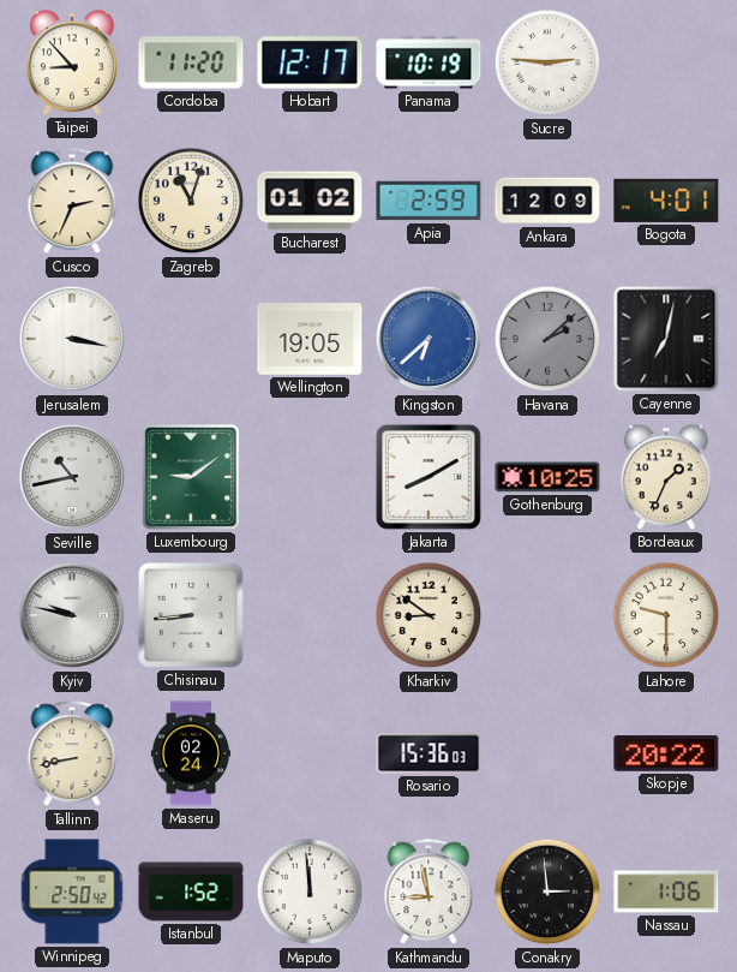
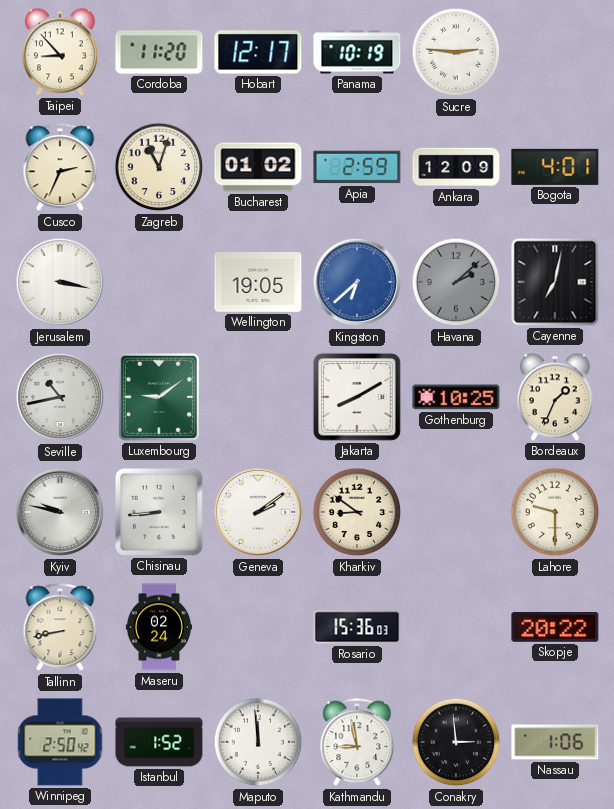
Geneva: none -> 2:09
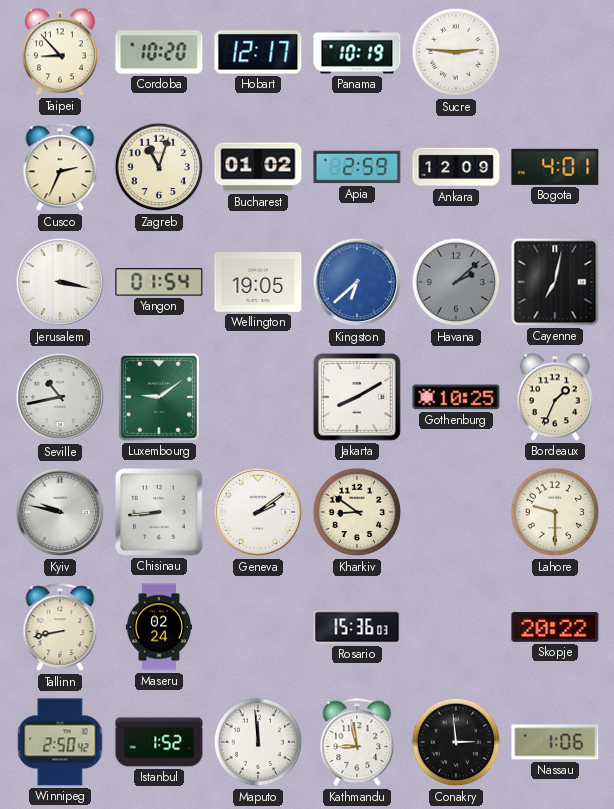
Cordoba: 11:20 -> 10:20
Yangon: none -> 01:54
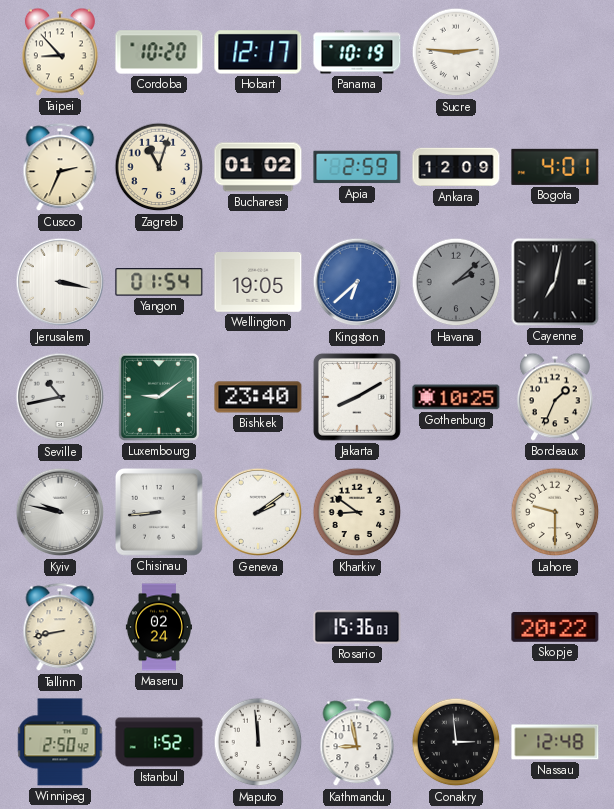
Bishkek: none -> 23:40
Nassau: 1:06 -> 12:48
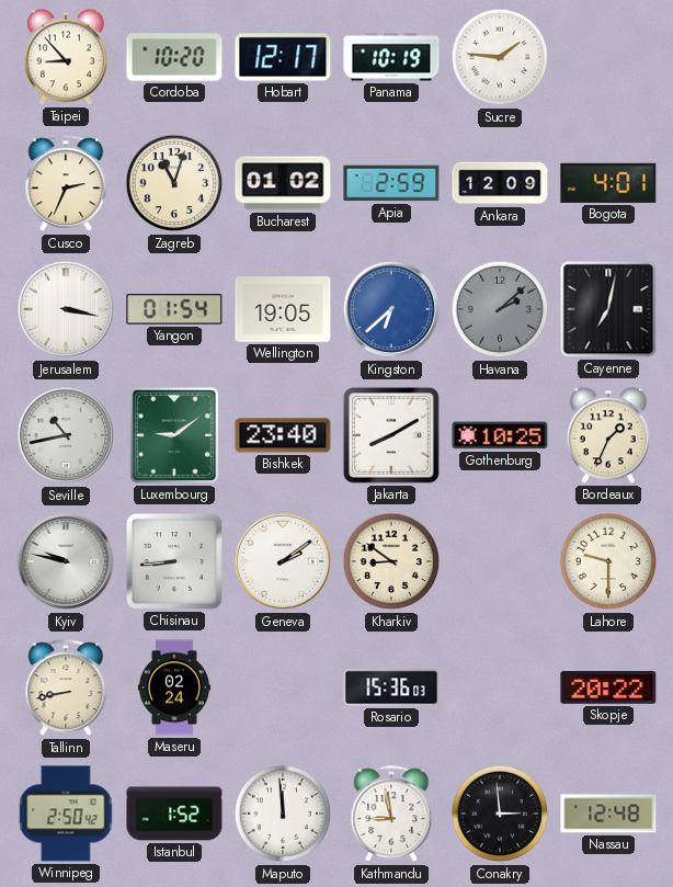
Sucre: 2:46 -> 1:46
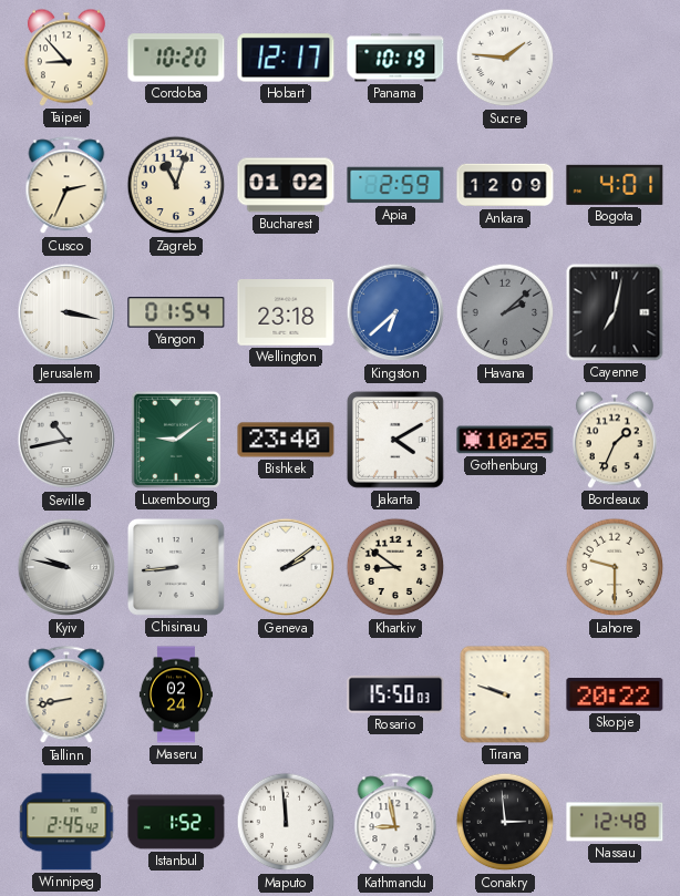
Wellington: 19:05 -> 23:18
Jakarta: 8:10 -> 4:10
Rosario: 15:36 -> 15:50
Tirana: none -> 9:48
Winnipeg: 2:50 -> 2:45
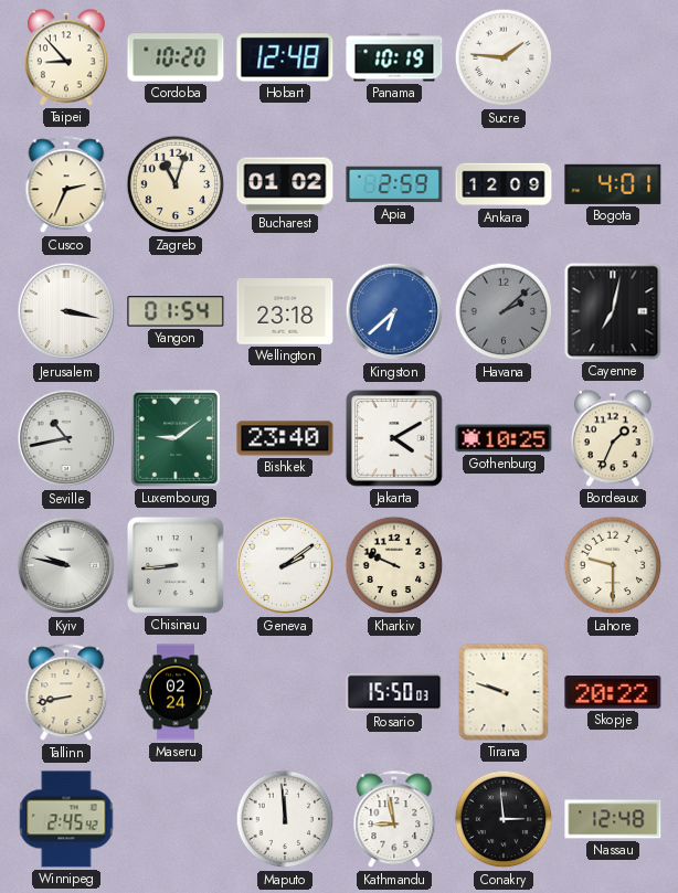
Hobart: 12:17 -> 12:48
Kharkiv: 8:51 -> 9:49
Istanbul: 1:52 -> none
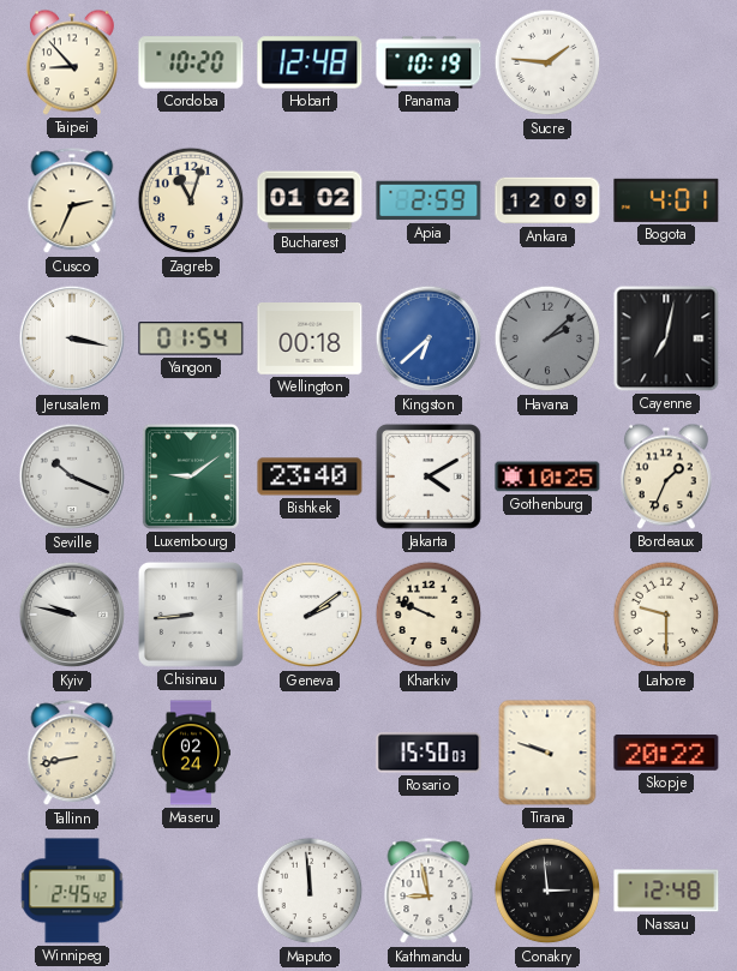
Wellington: 23:18 -> 00:18
Seville: 10:43 -> 10:19
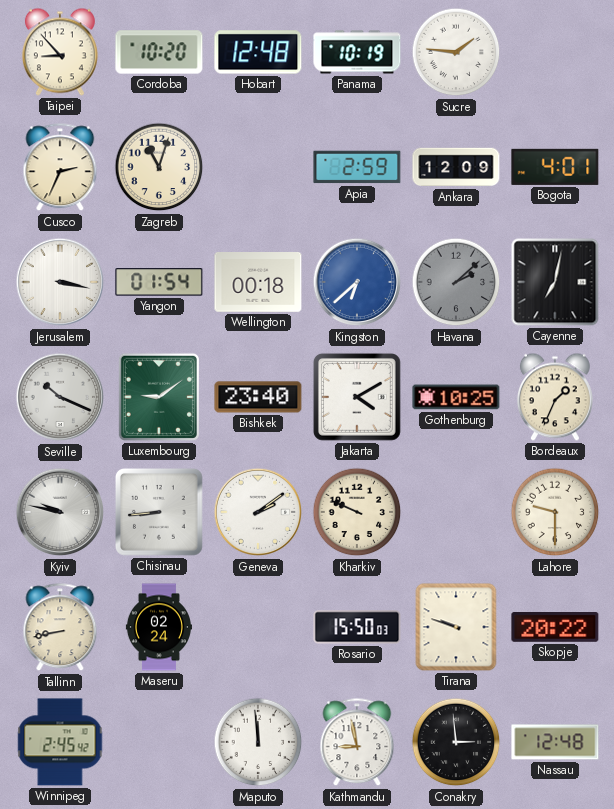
Bucharest: 01:02 -> none
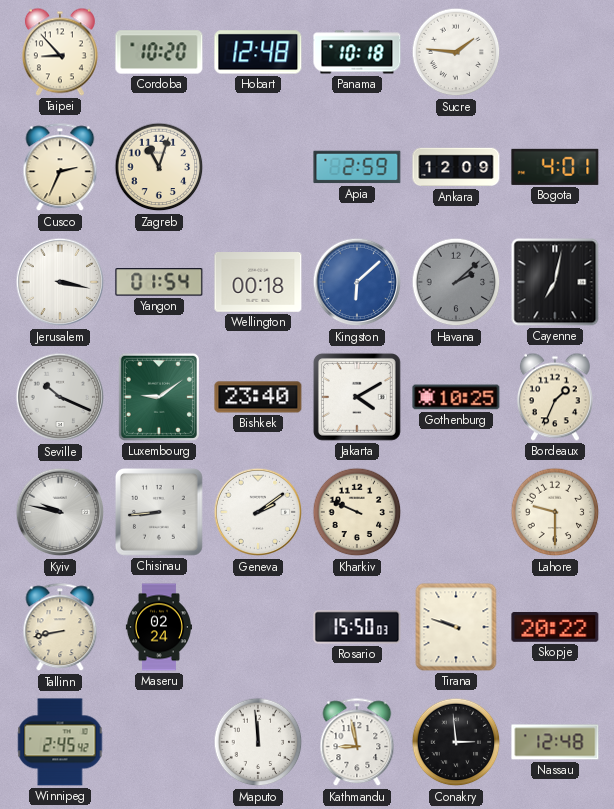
Panama: 10:19 -> 10:18
Kingston: 6:38 -> 6:08
